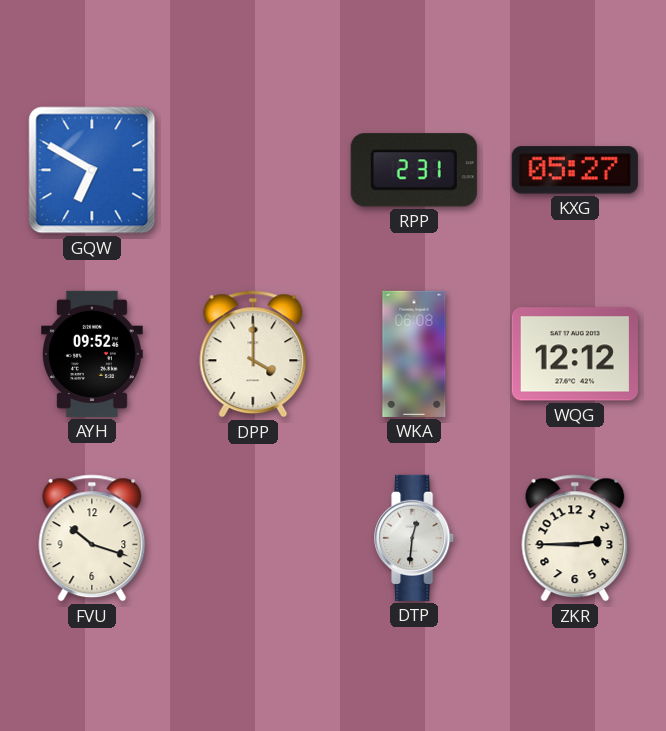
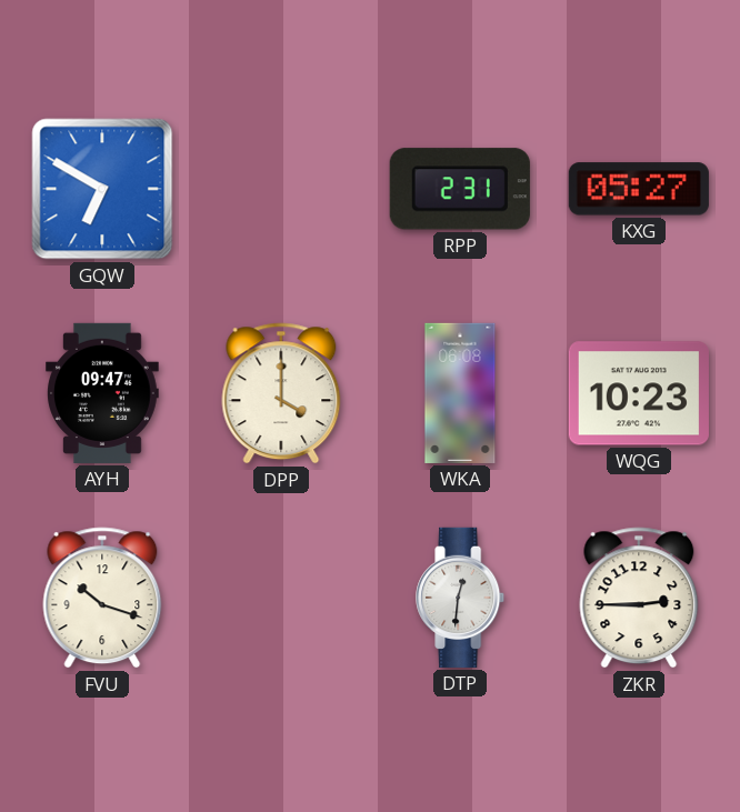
AYH: 09:52 -> 09:47
WQG: 12:12 -> 10:23
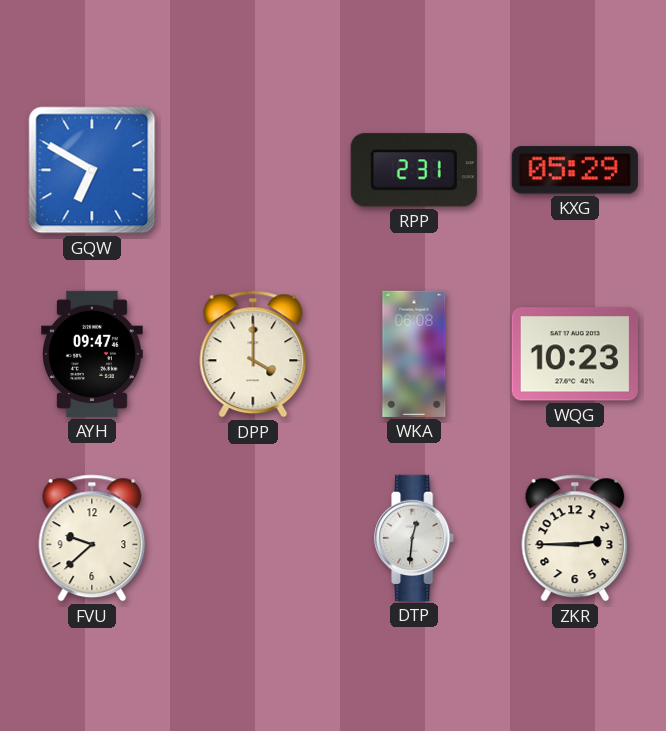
KXG: 05:27 -> 05:29
FVU: 10:18 -> 9:38
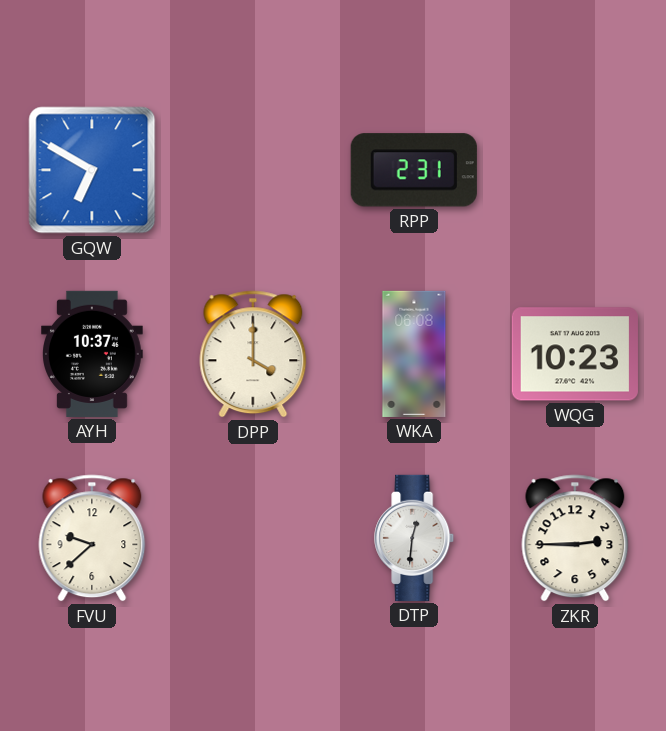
KXG: 05:29 -> none
AYH: 09:47 -> 10:37
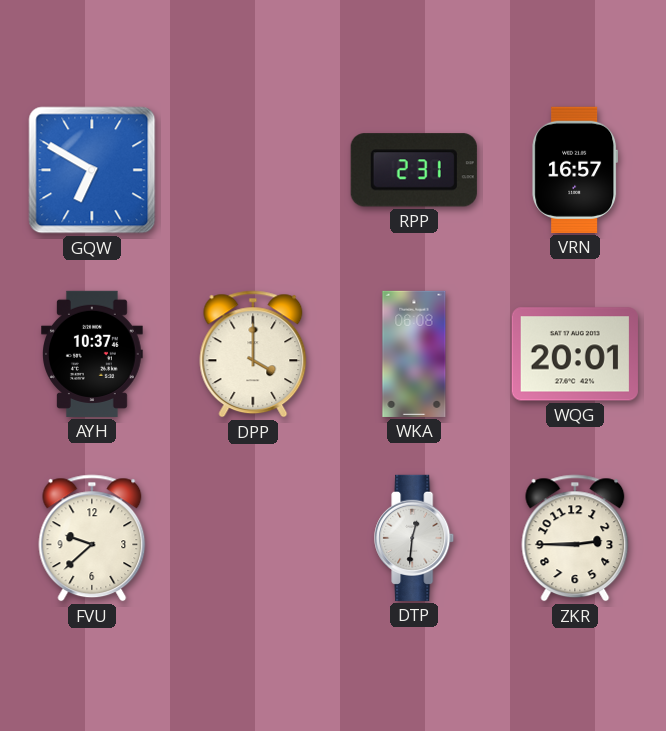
VRN: none -> 16:57
WQG: 10:23 -> 20:01
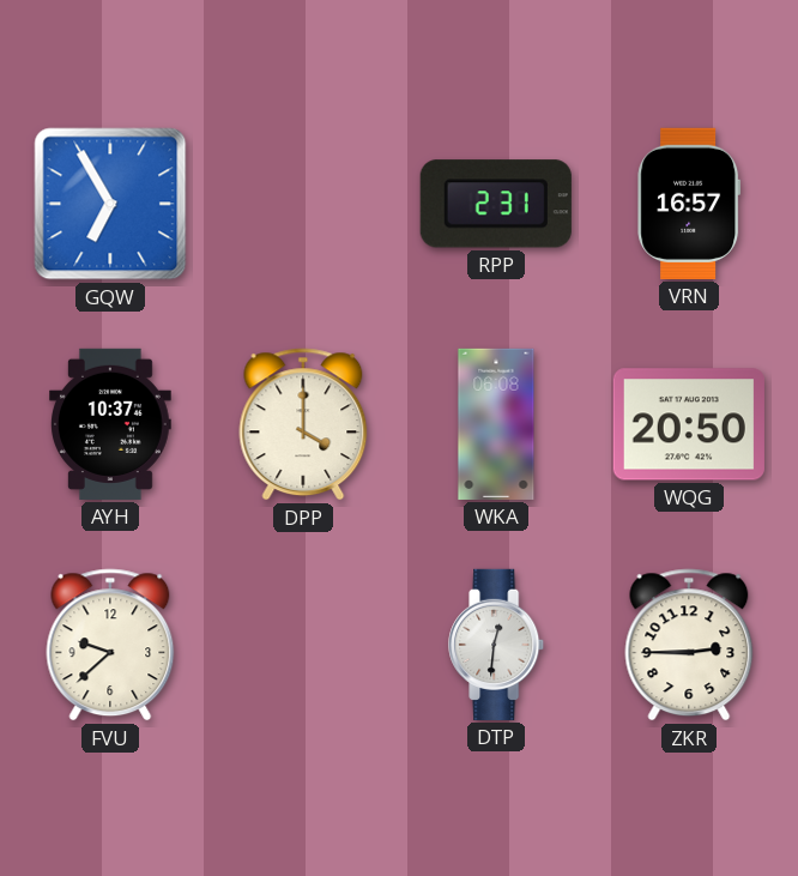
GQW: 6:50 -> 6:55
WQG: 20:01 -> 20:50
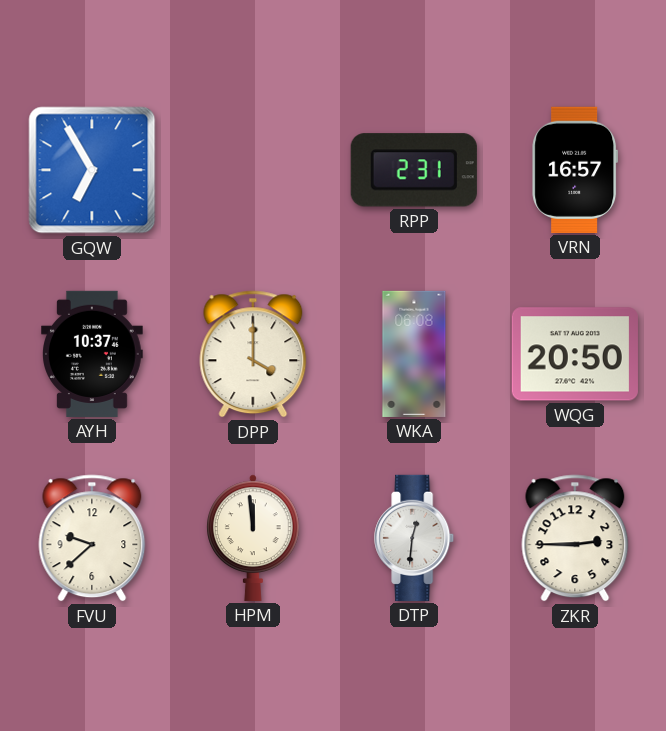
HPM: none -> 11:59
